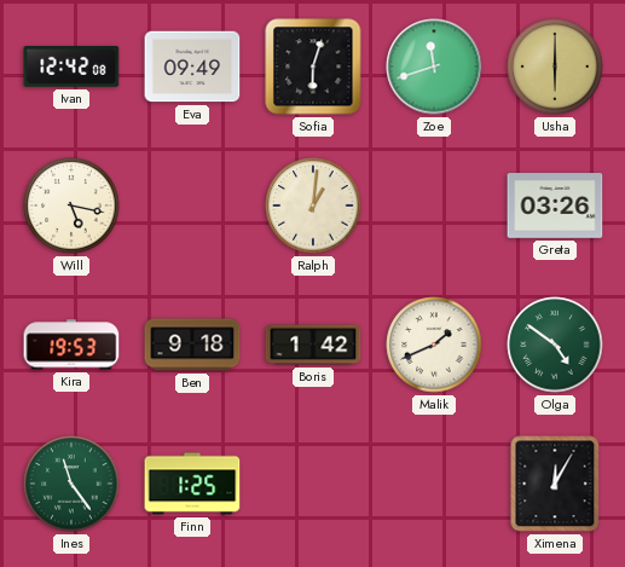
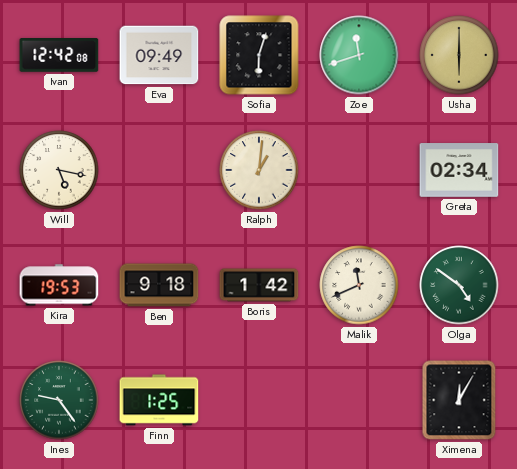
Greta: 03:26 -> 02:34
Malik: 1:41 -> 11:41
Ines: 11:24 -> 9:24
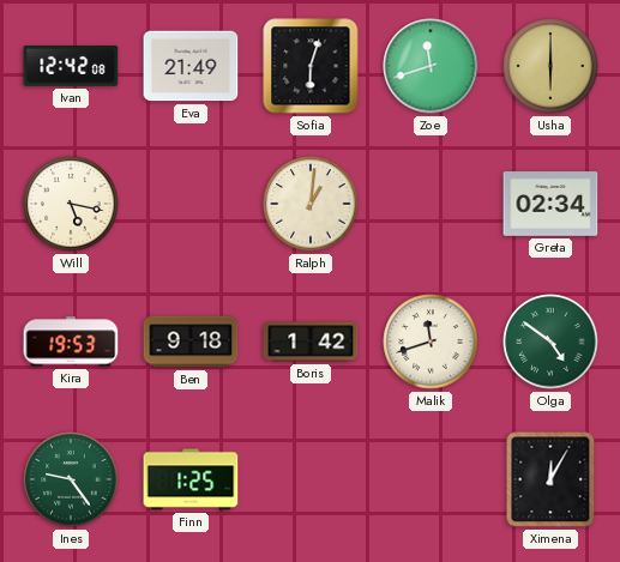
Eva: 09:49 -> 21:49
Malik: 11:41 -> 11:42
